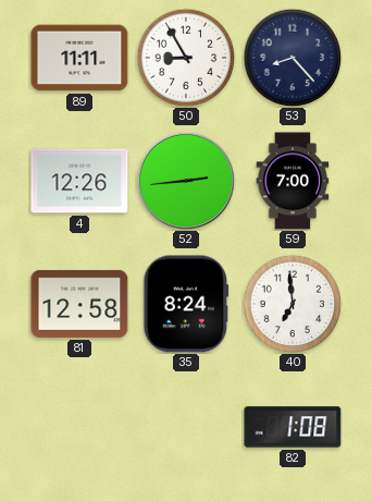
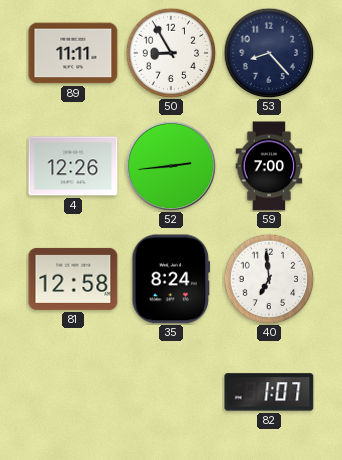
82: 1:08 -> 1:07
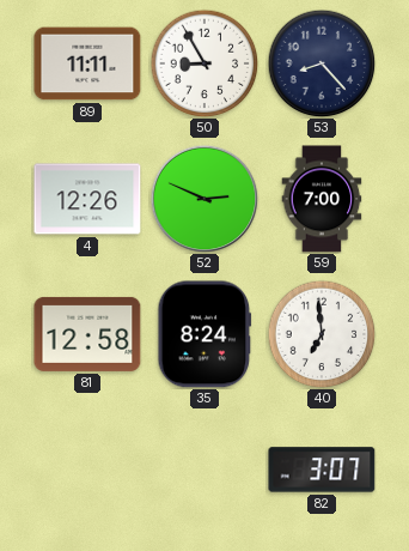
52: 2:44 -> 2:49
82: 1:07 -> 3:07
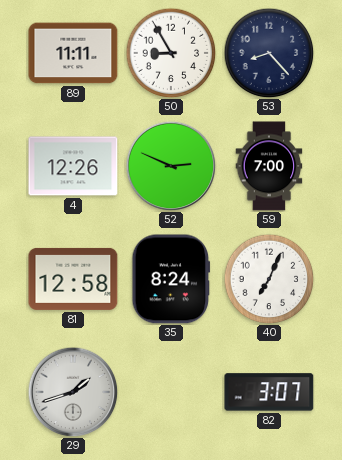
40: 6:59 -> 7:04
29: none -> 1:42
